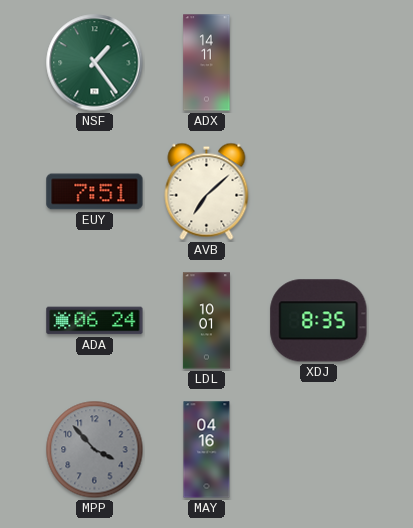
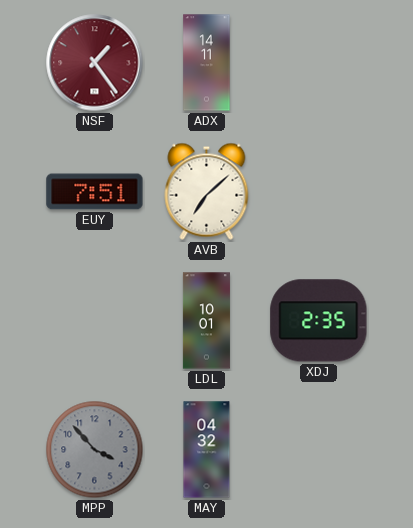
NSF dial: green -> burgundy
ADA: 06:24 -> none
XDJ: 8:35 -> 2:35
MAY: 04:16 -> 04:32
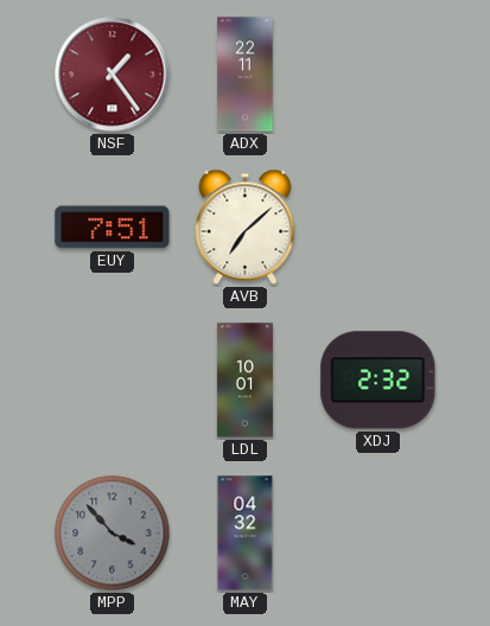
ADX: 14:11 -> 22:11
XDJ: 2:35 -> 2:32
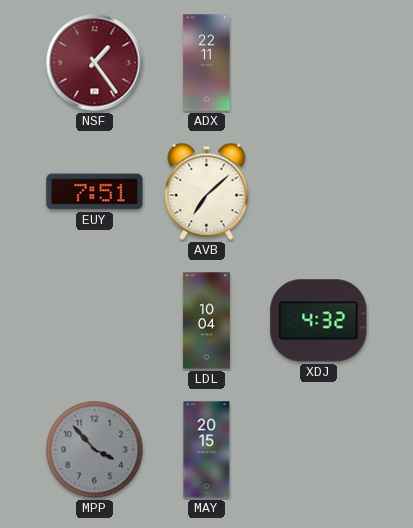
LDL: 10:01 -> 10:04
XDJ: 2:32 -> 4:32
MAY: 04:32 -> 20:15
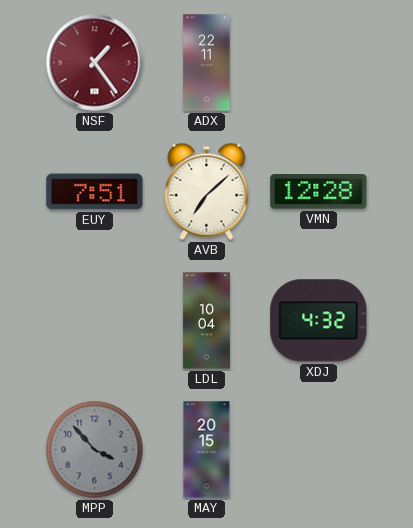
VMN: none -> 12:28
